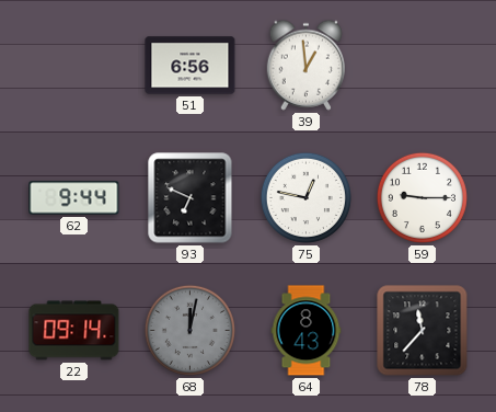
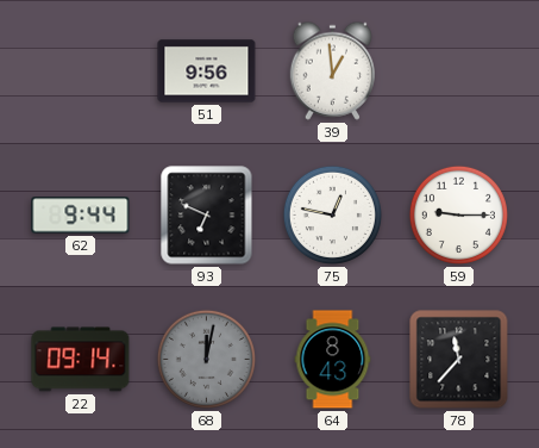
51: 6:56 -> 9:56
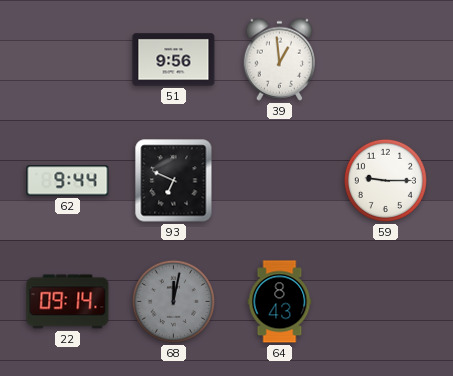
75: 12:47 -> none
78: 11:37 -> none
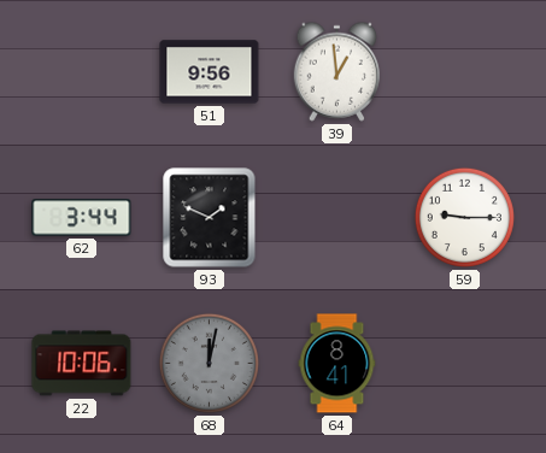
62: 9:44 -> 3:44
93: 6:49 -> 1:49
22: 09:14 -> 10:06
64: 8:43 -> 8:41
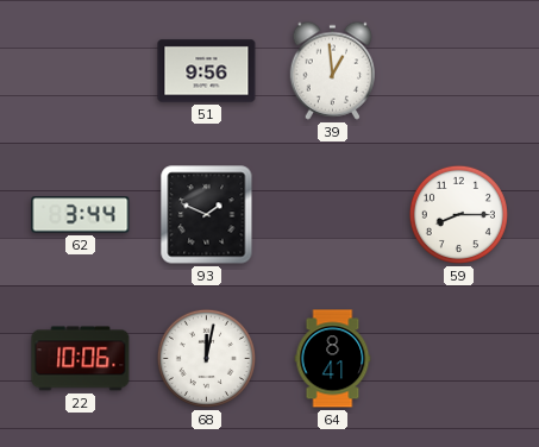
59: 9:15 -> 8:15
68 dial: grey -> white
